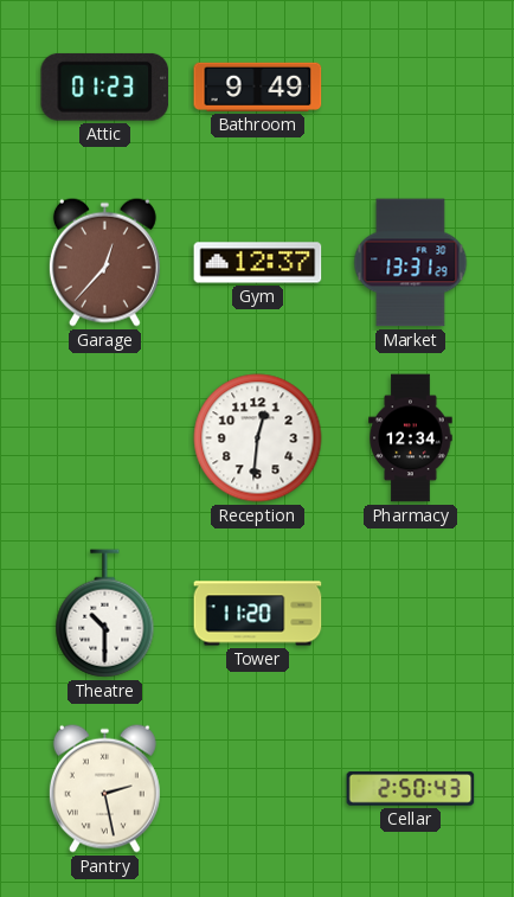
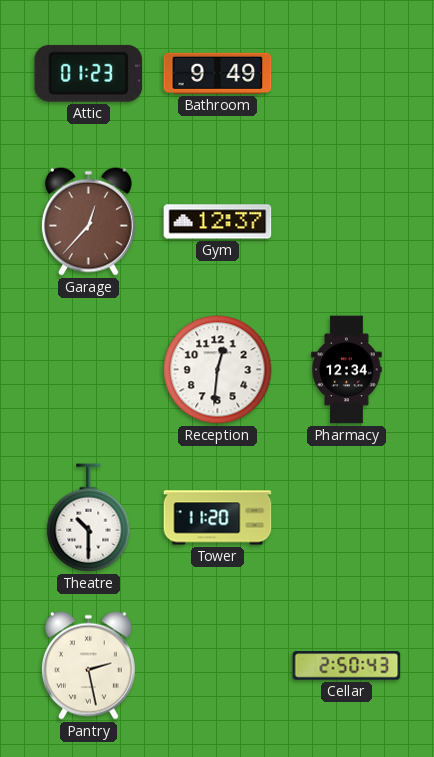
Market: 13:31 -> none
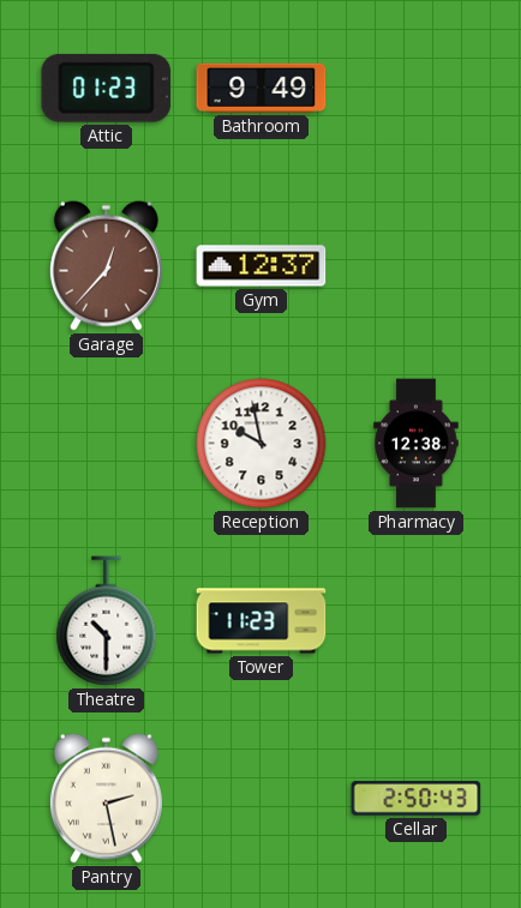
Reception: 12:31 -> 9:58
Pharmacy: 12:34 -> 12:38
Tower: 11:20 -> 11:23
